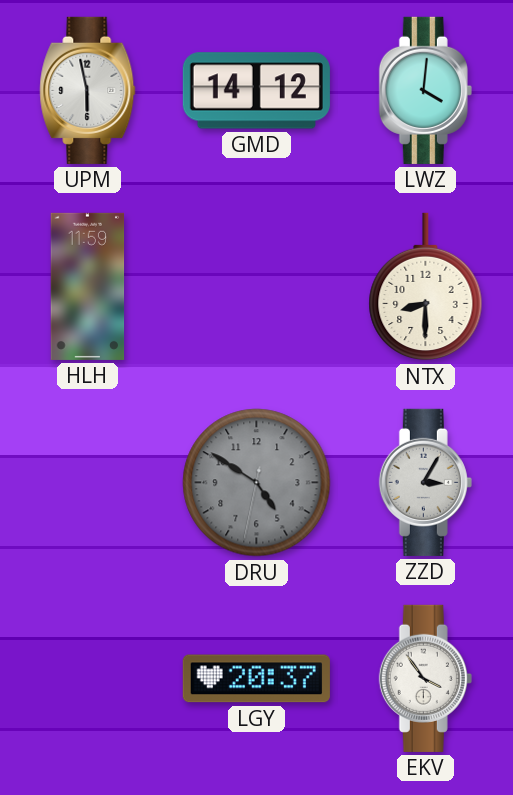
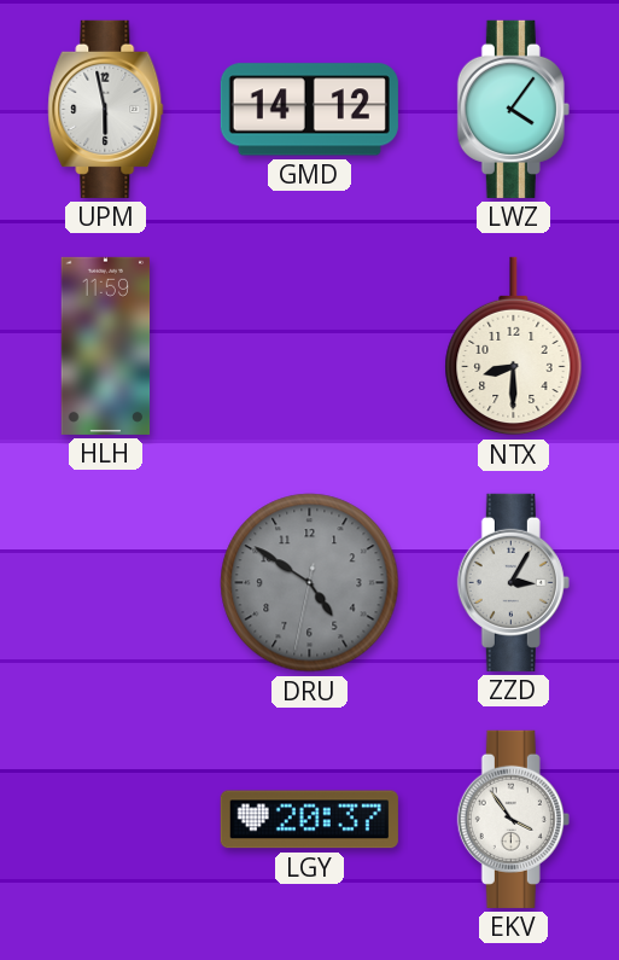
LWZ: 4:01 -> 4:06
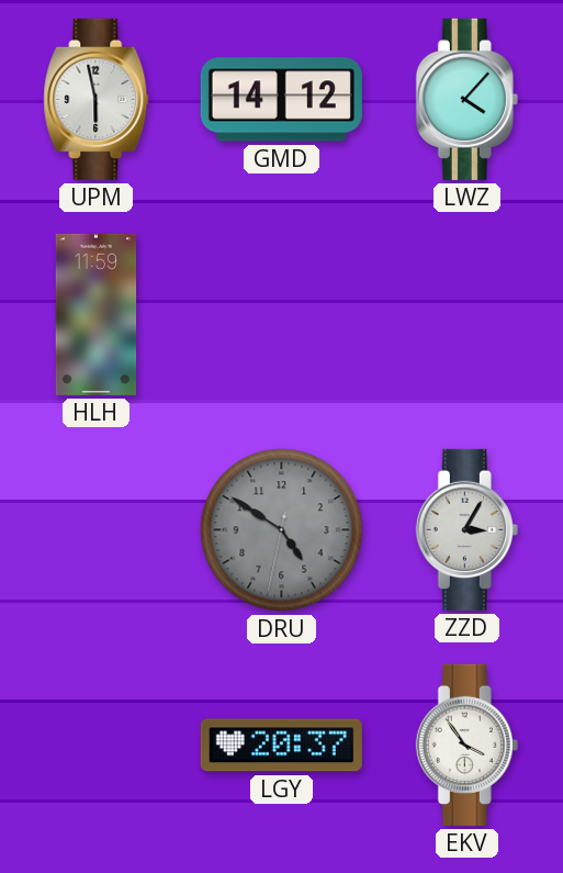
LWZ: 4:06 -> 4:07
NTX: 8:30 -> none
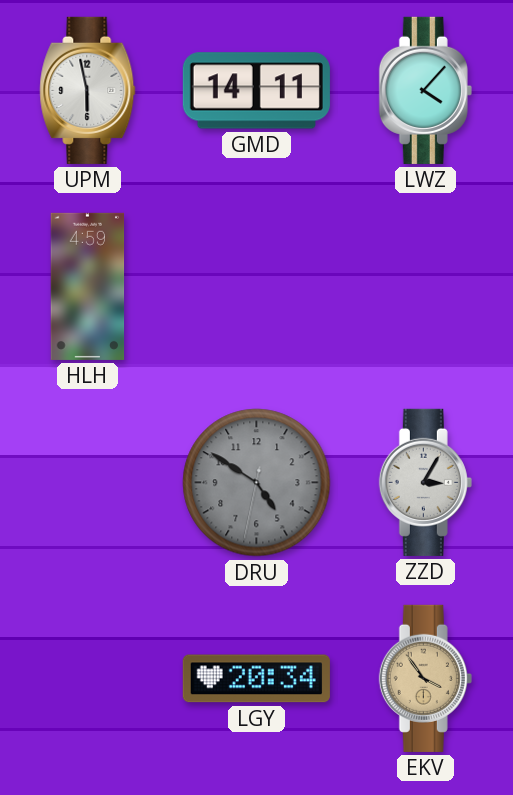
GMD: 14:12 -> 14:11
HLH: 11:59 -> 4:59
LGY: 20:37 -> 20:34
EKV dial: white -> champagne
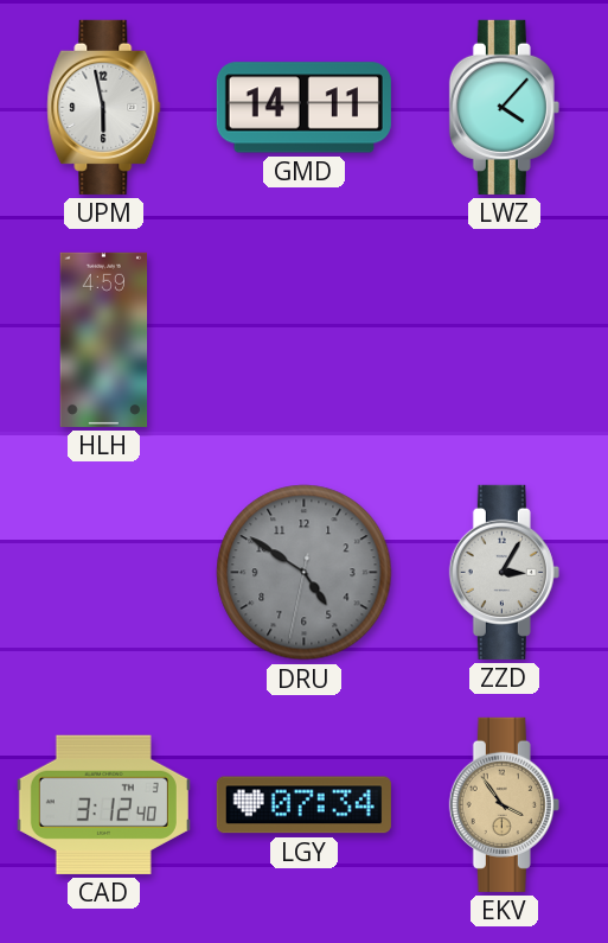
CAD: none -> 3:12
LGY: 20:34 -> 07:34
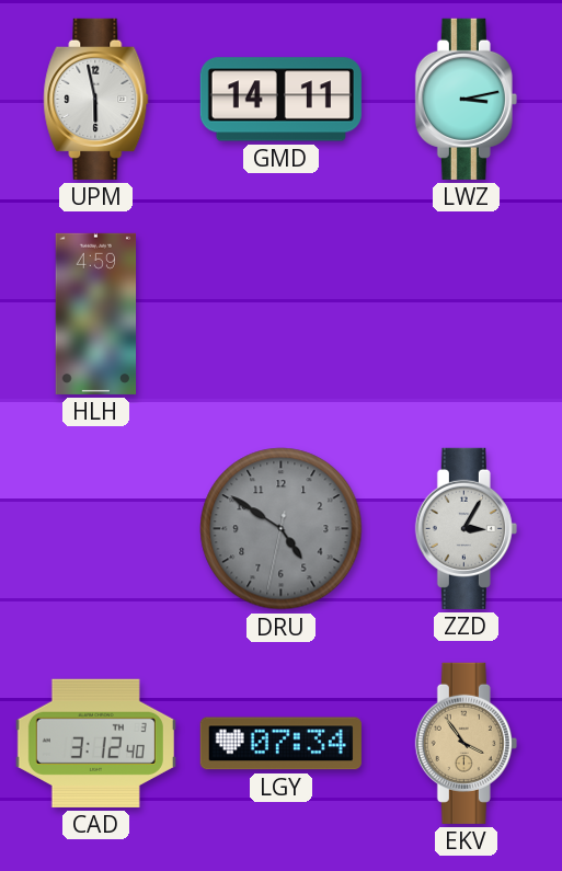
LWZ: 4:07 -> 3:13
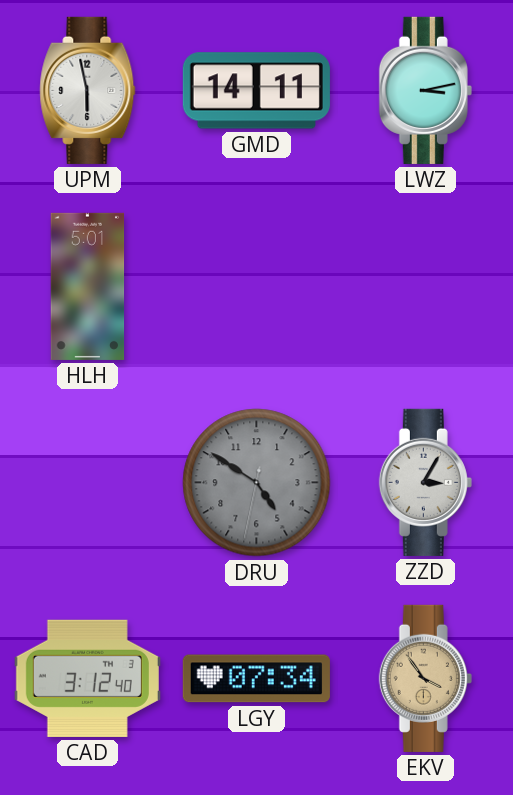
HLH: 4:59 -> 5:01
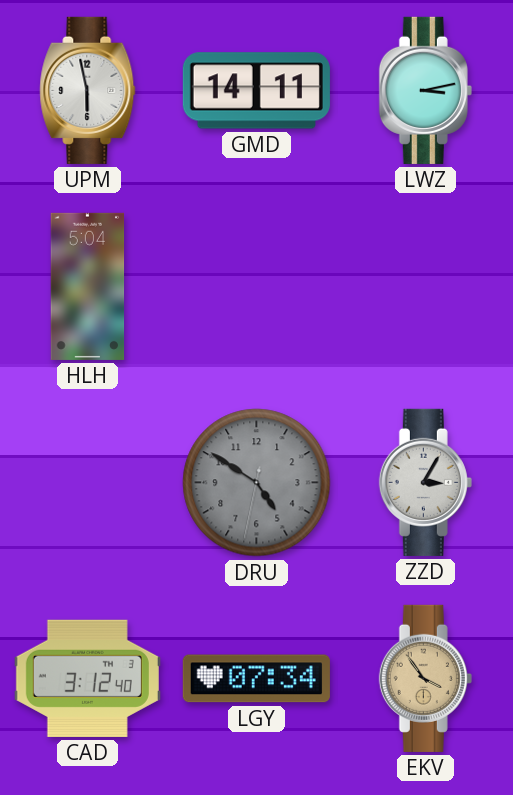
HLH: 5:01 -> 5:04
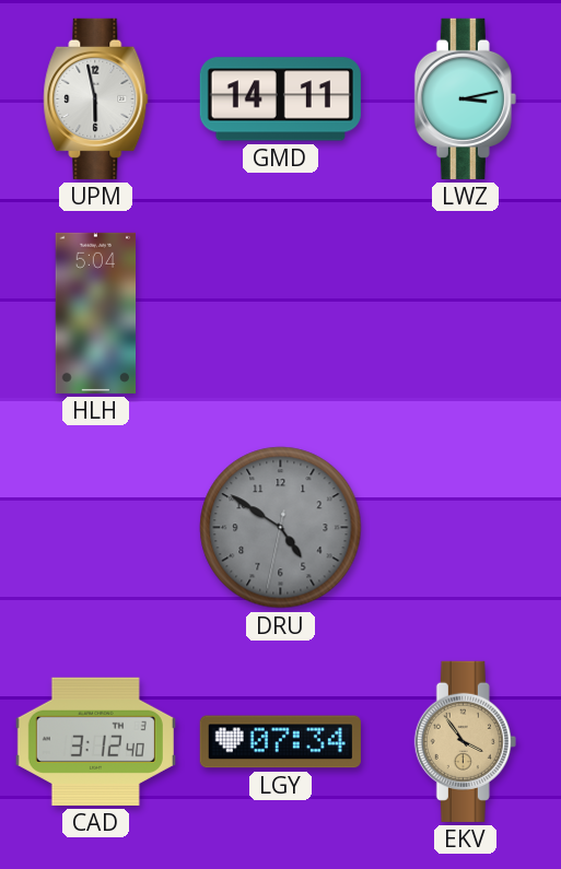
ZZD: 3:05 -> none
